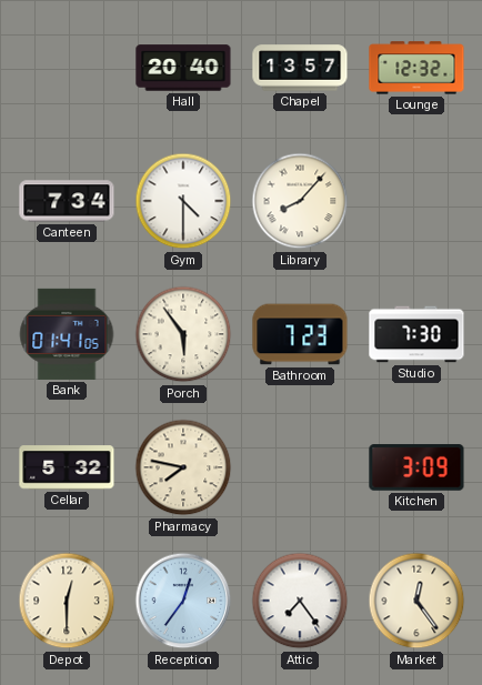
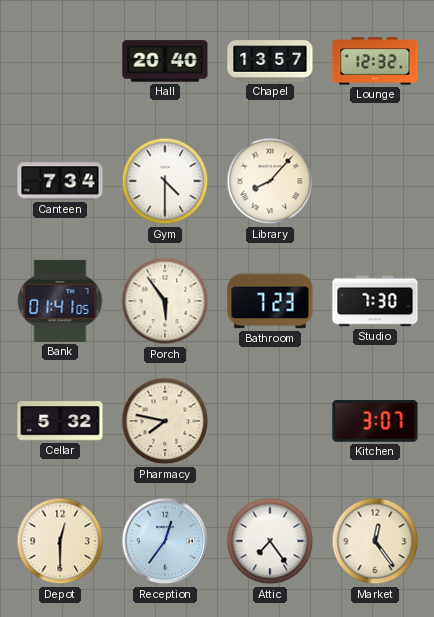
Kitchen: 3:09 -> 3:07
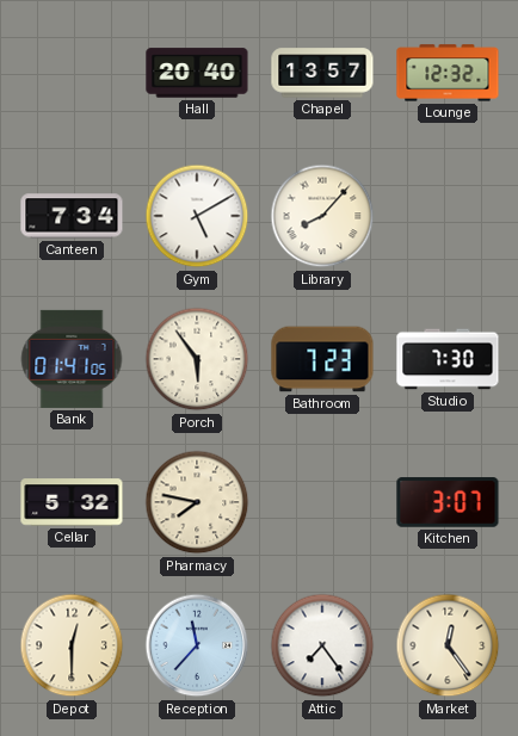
Gym: 4:30 -> 5:10
Reception: 12:36 -> 11:37
